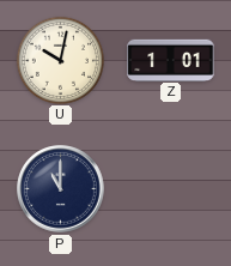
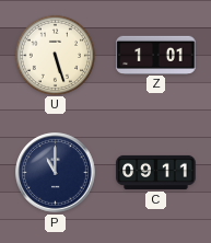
U: 10:02 -> 5:27
C: none -> 09:11
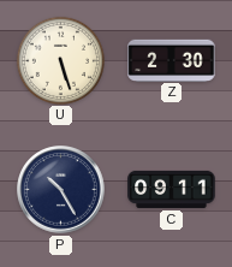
Z: 1:01 -> 2:30
P: 11:00 -> 10:25
